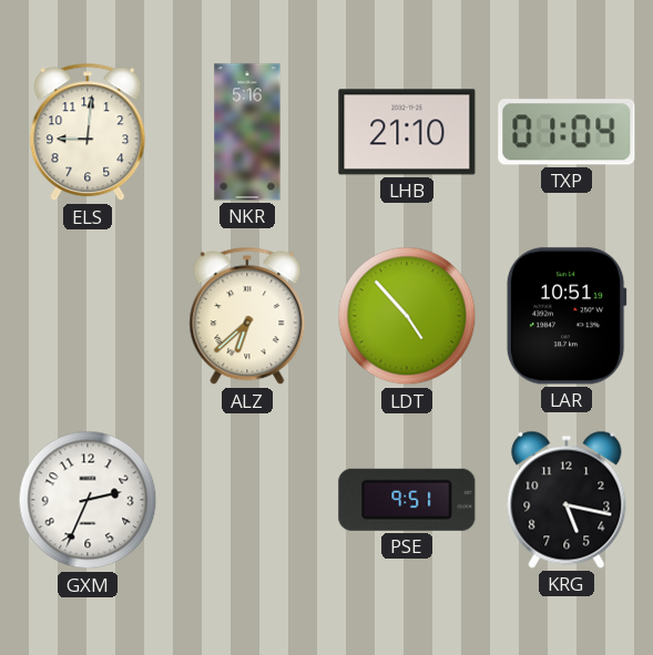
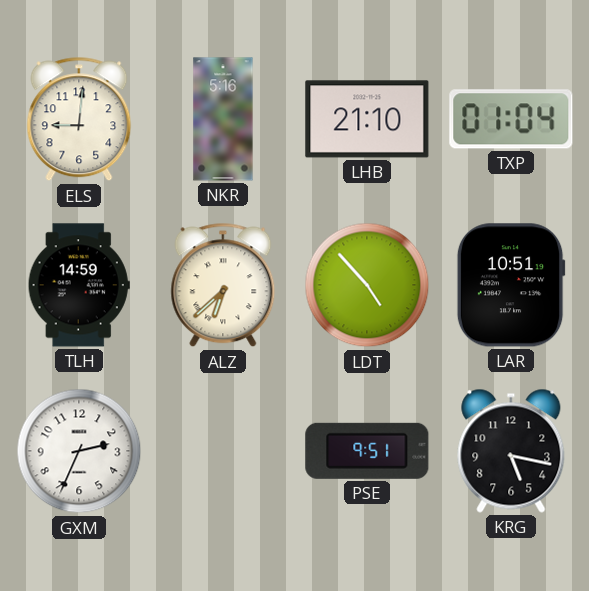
TLH: none -> 14:59
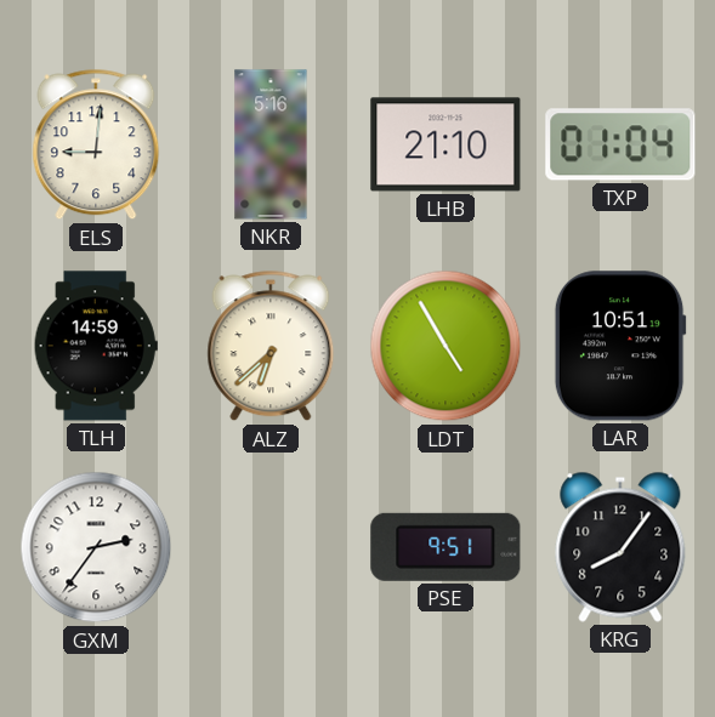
LDT: 4:53 -> 4:55
GXM: 2:34 -> 2:36
KRG: 5:17 -> 8:06
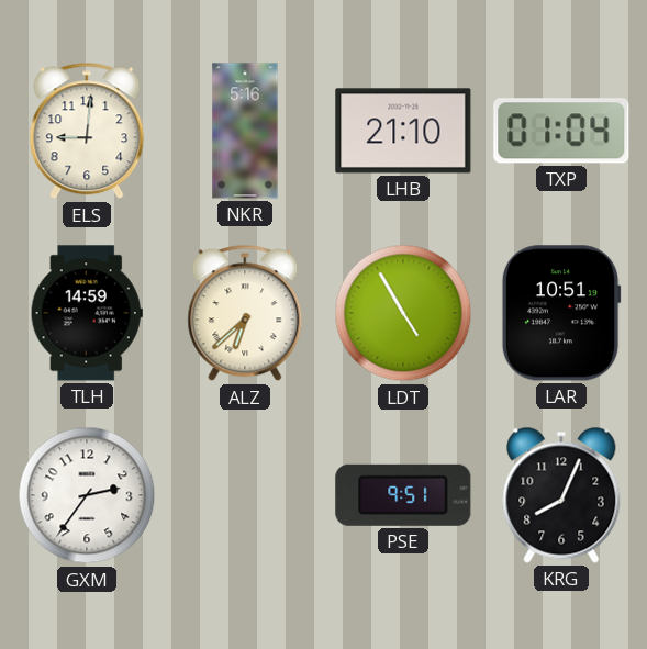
KRG: 8:06 -> 8:04
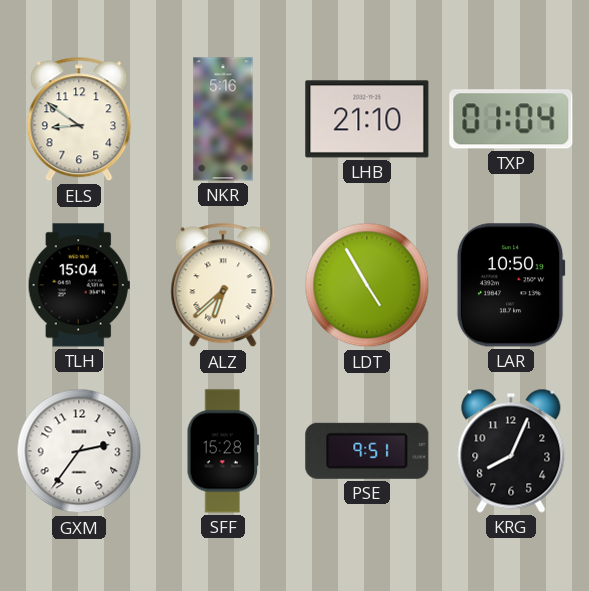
ELS: 9:01 -> 8:51
TLH: 14:59 -> 15:04
LAR: 10:51 -> 10:50
SFF: none -> 15:28
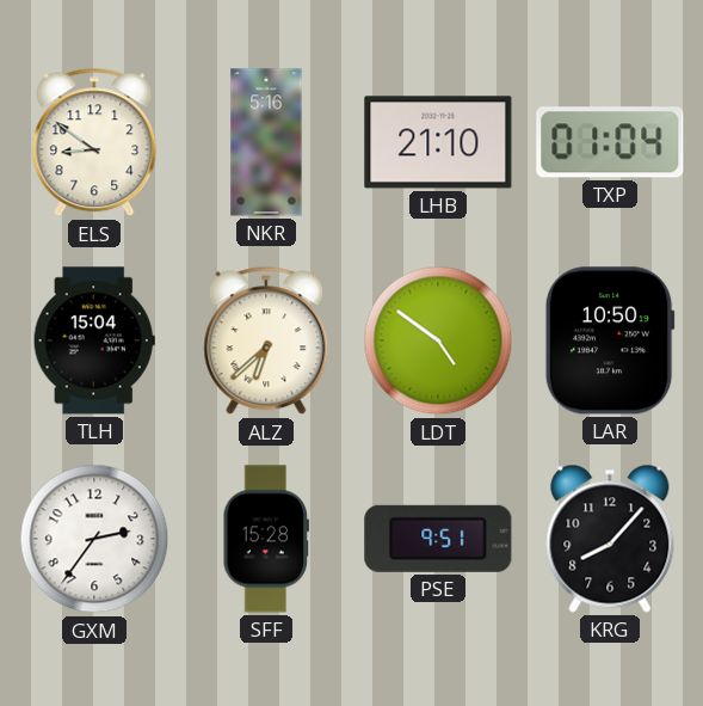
LDT: 4:55 -> 4:51
KRG: 8:04 -> 8:07
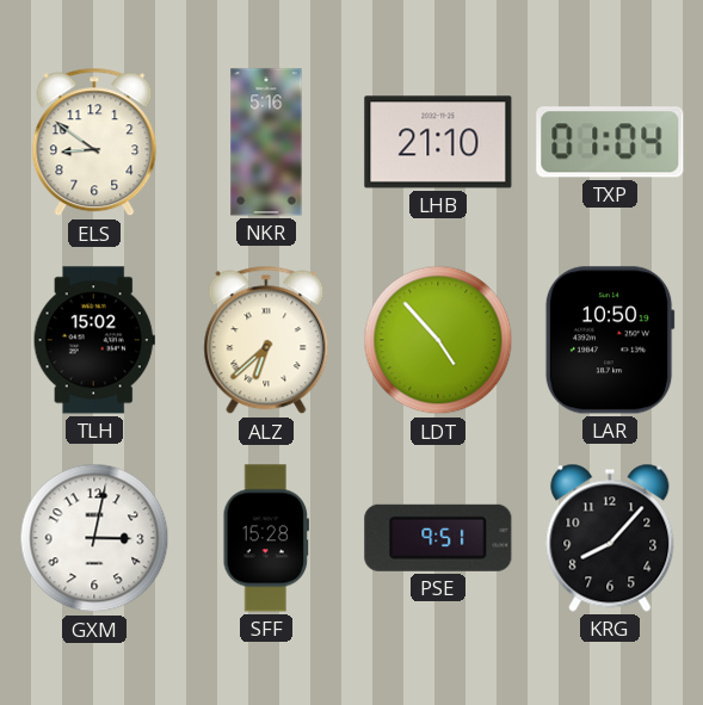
TLH: 15:04 -> 15:02
LDT: 4:51 -> 4:53
GXM: 2:36 -> 3:02
